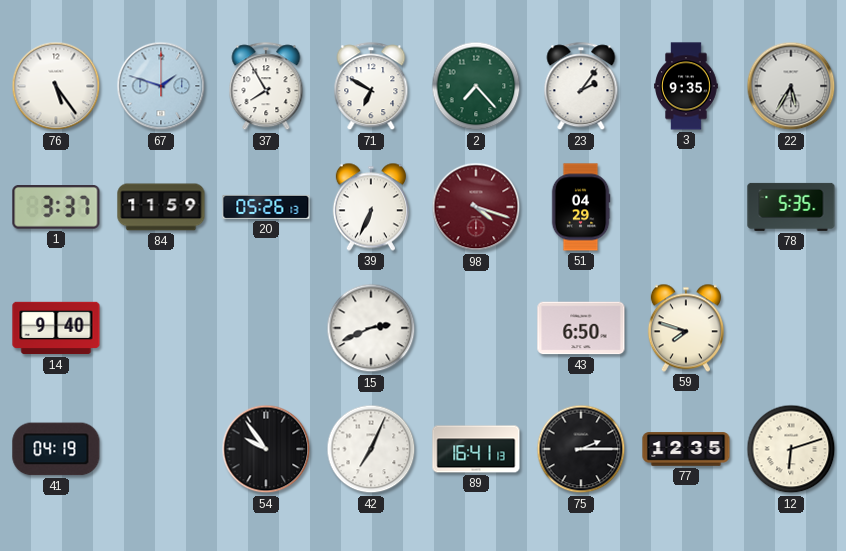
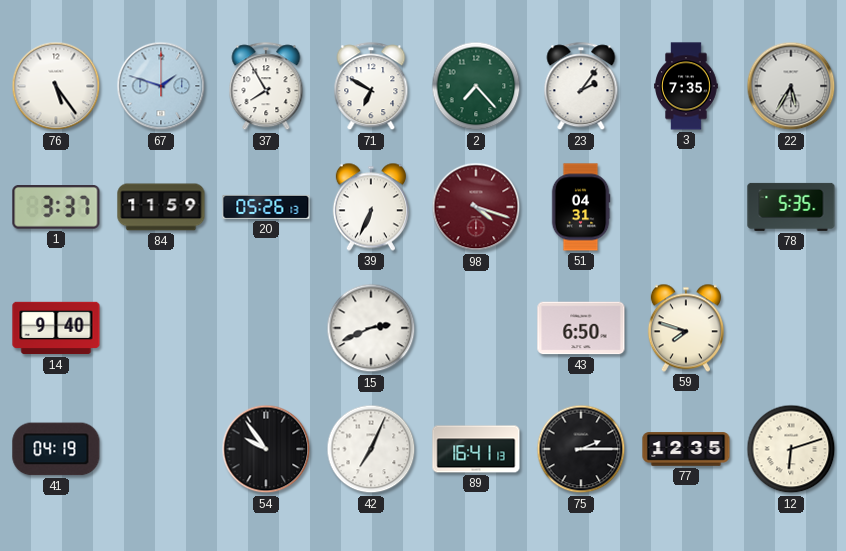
3: 9:35 -> 7:35
51: 04:29 -> 04:31
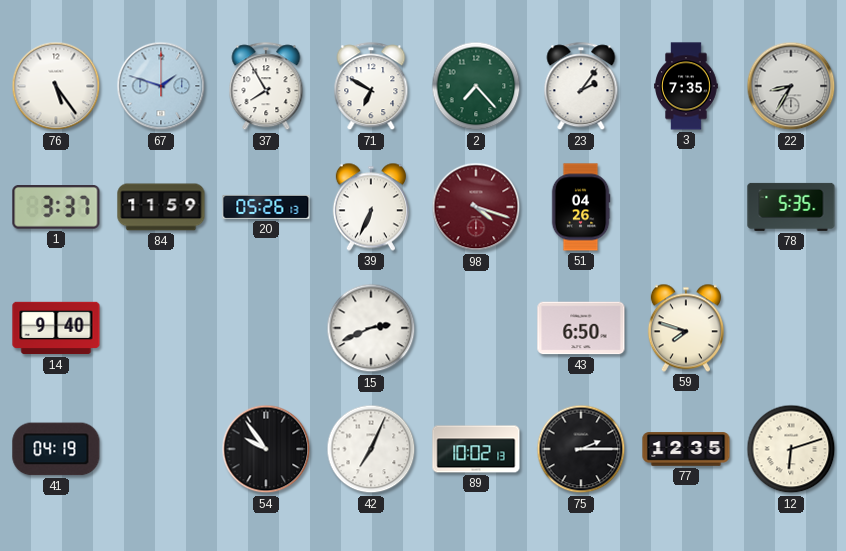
22: 5:35 -> 8:35
51: 04:31 -> 04:26
89: 16:41 -> 10:02
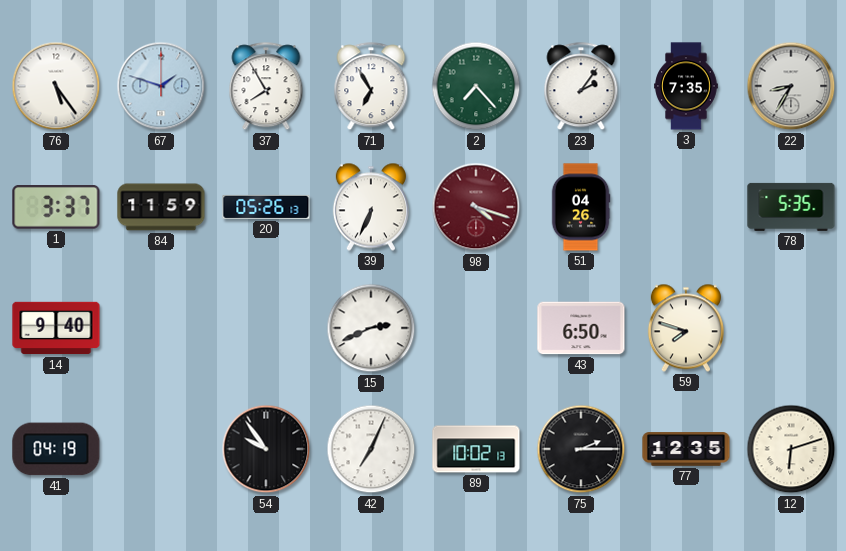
71: 6:50 -> 6:55
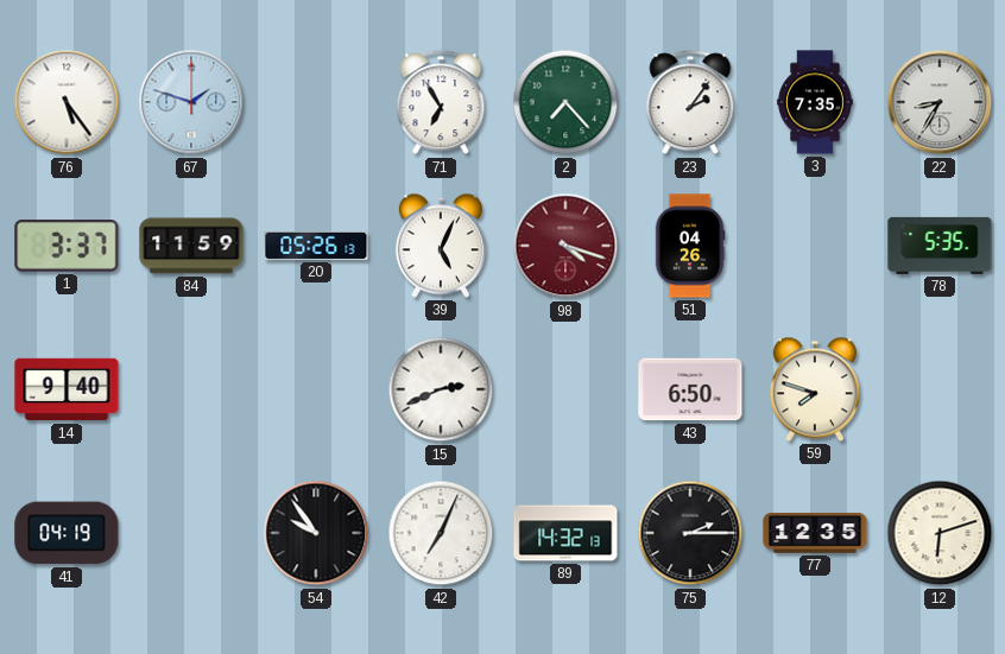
37: 7:55 -> none
39: 6:34 -> 5:04
89: 10:02 -> 14:32
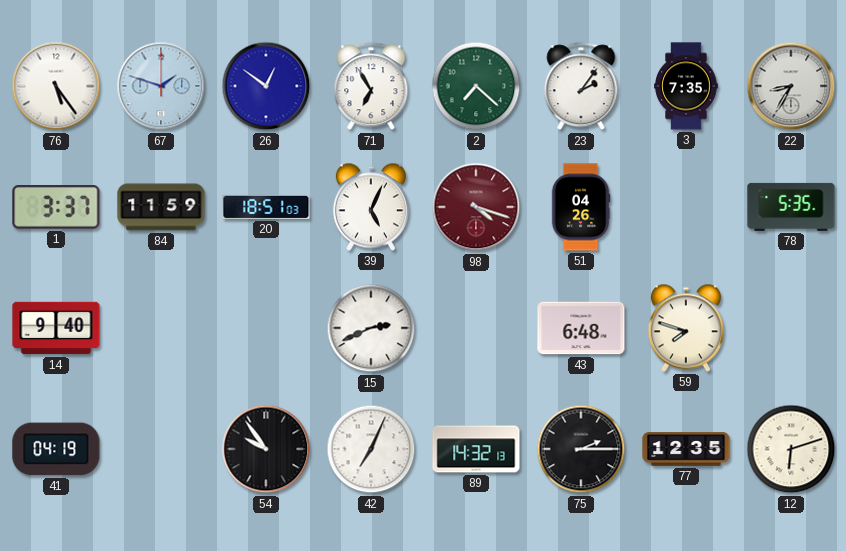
26: none -> 12:51
2: 7:23 -> 7:22
20: 05:26 -> 18:51
43: 6:50 -> 6:48
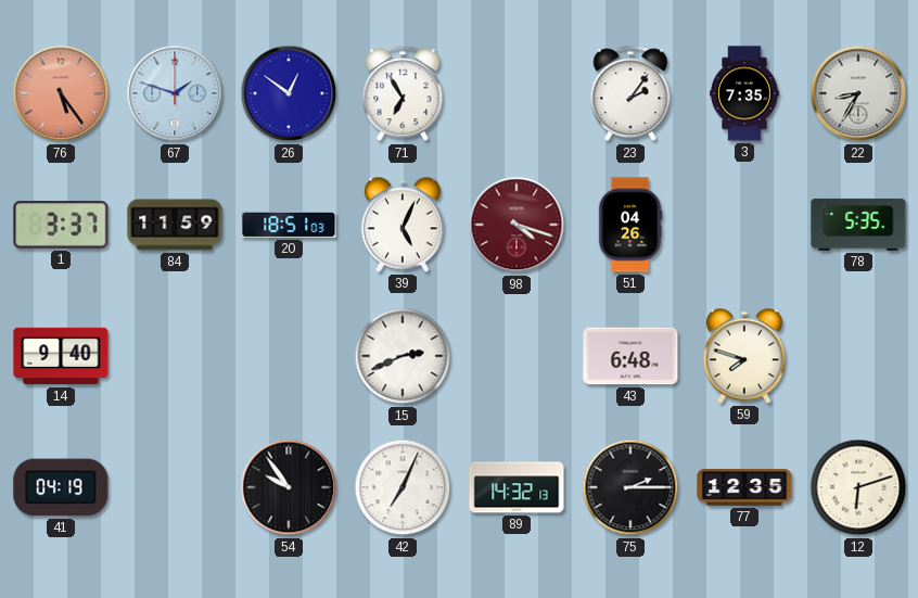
76 dial: white -> salmon
2: 7:22 -> none
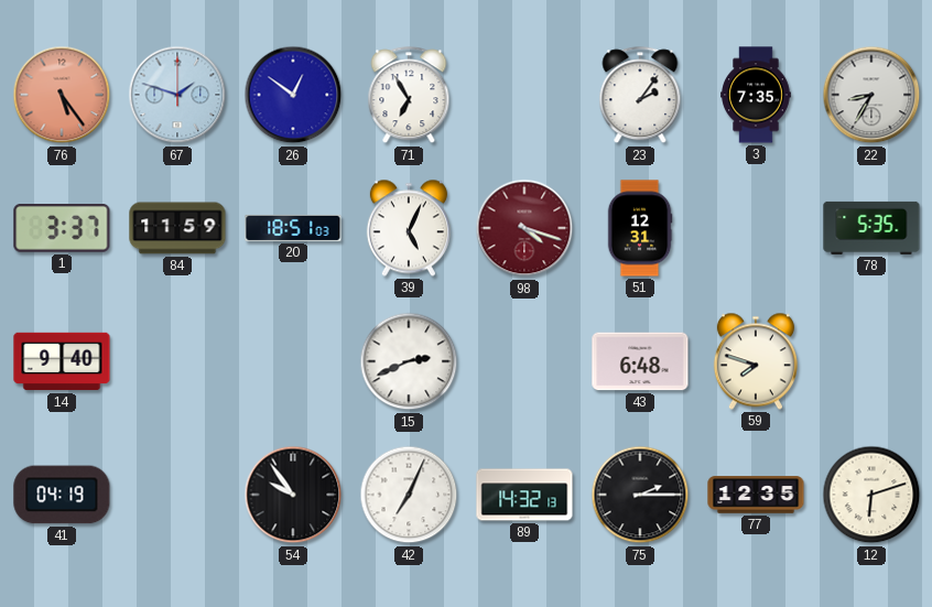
51: 04:26 -> 12:31
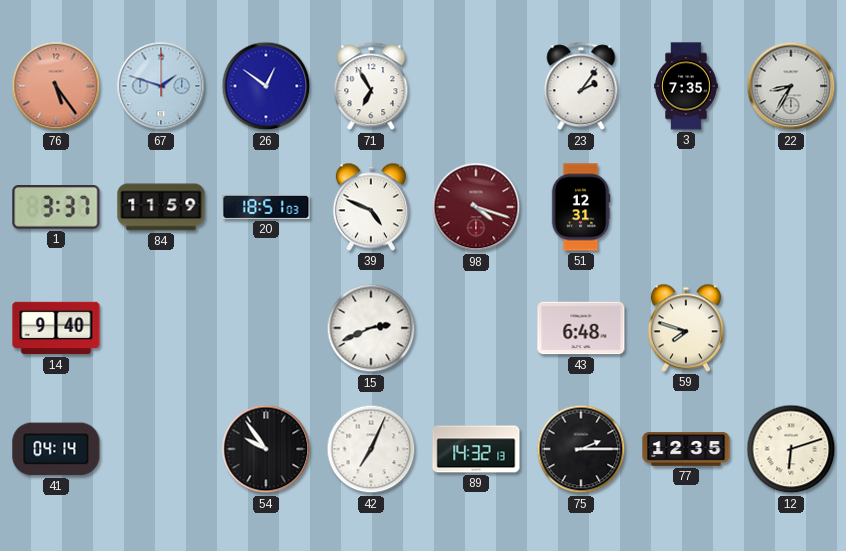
39: 5:04 -> 4:49
78: 5:35 -> none
41: 04:19 -> 04:14
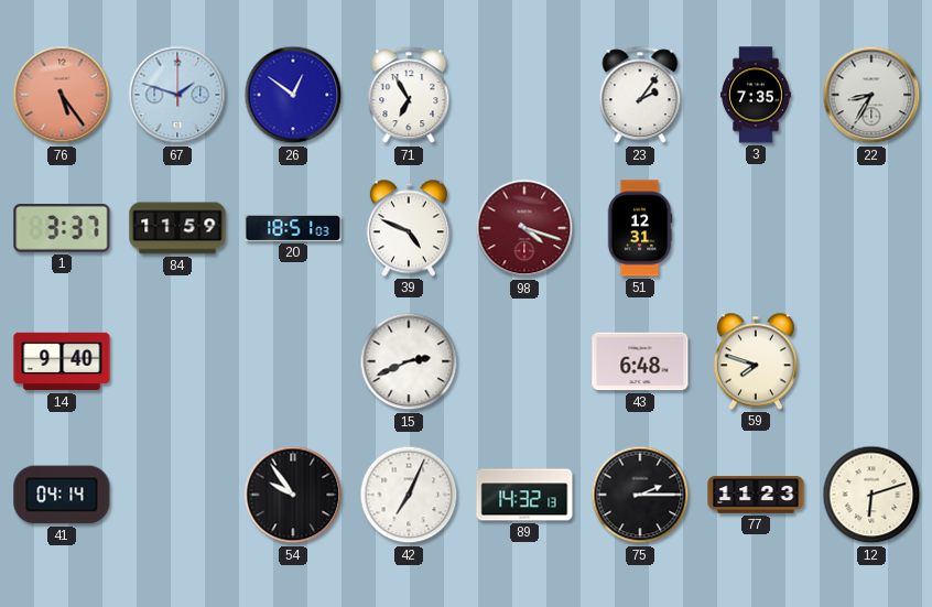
77: 12:35 -> 11:23
